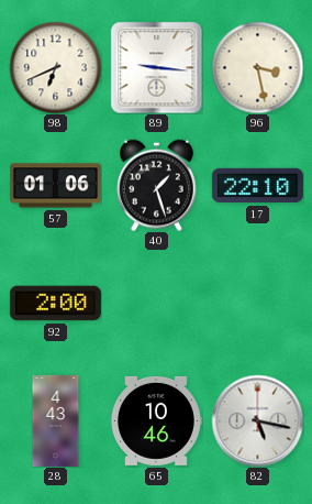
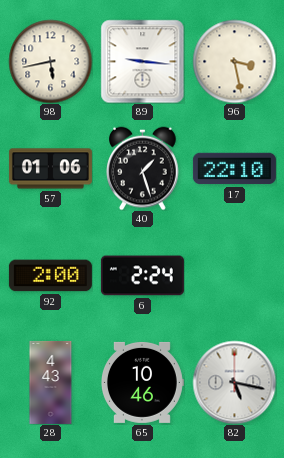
98: 6:41 -> 5:43
6: none -> 2:24
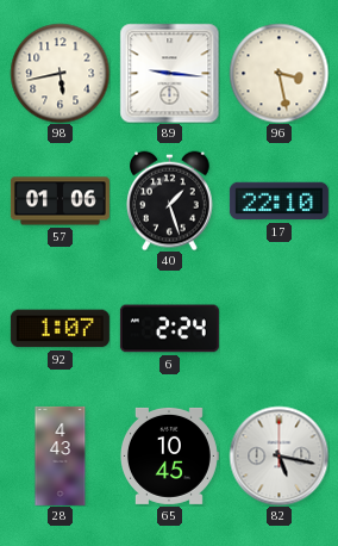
92: 2:00 -> 1:07
65: 10:46 -> 10:45
